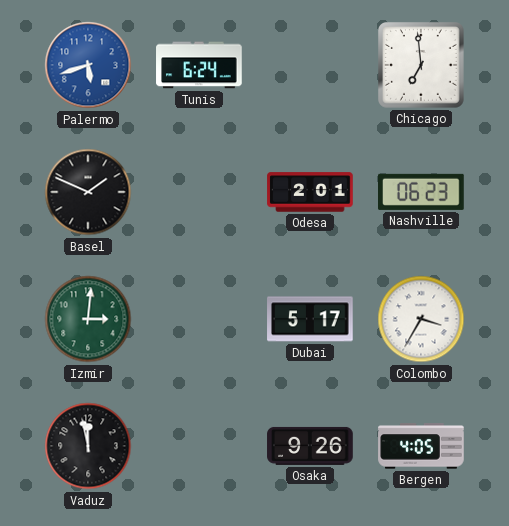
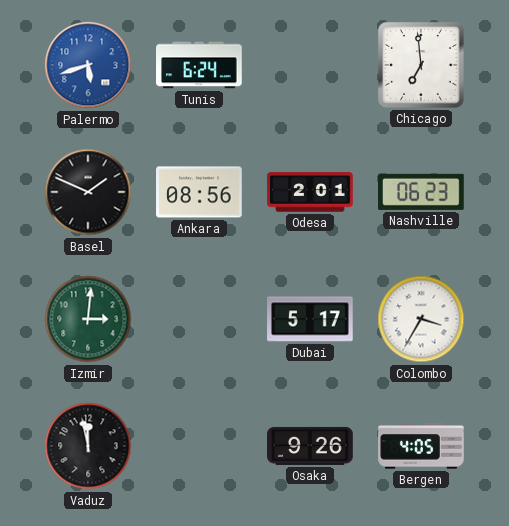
Ankara: none -> 08:56
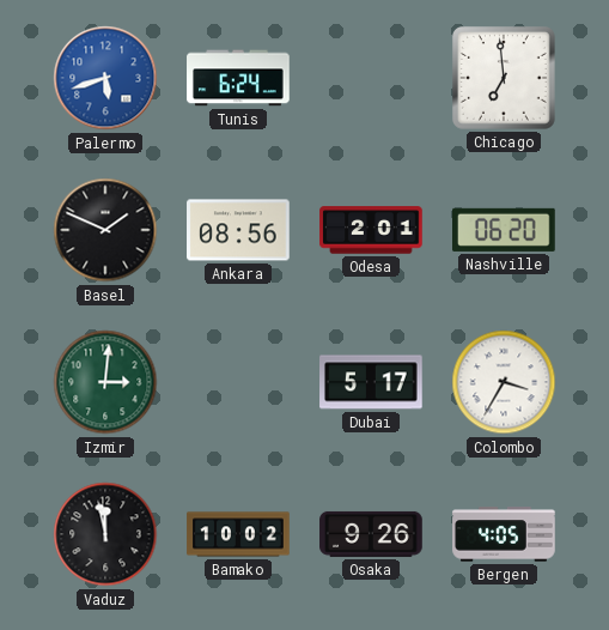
Nashville: 06:23 -> 06:20
Bamako: none -> 10:02
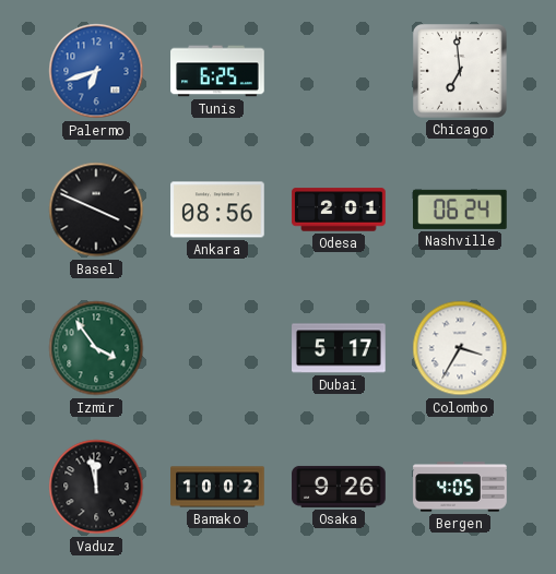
Palermo: 5:42 -> 6:42
Tunis: 6:24 -> 6:25
Basel: 1:49 -> 3:49
Nashville: 06:20 -> 06:24
Izmir: 3:01 -> 3:54
